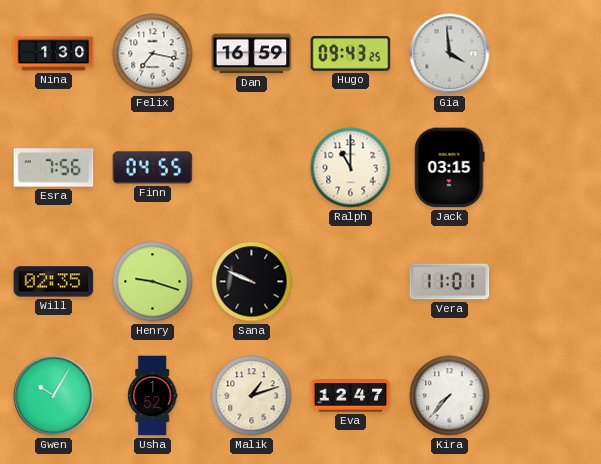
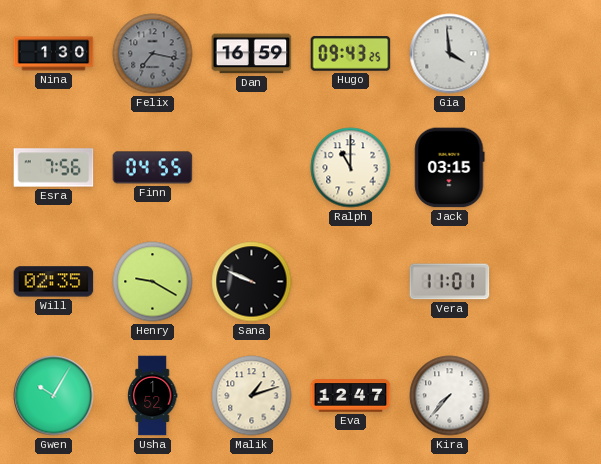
Felix dial: white -> grey
Henry: 9:18 -> 9:20
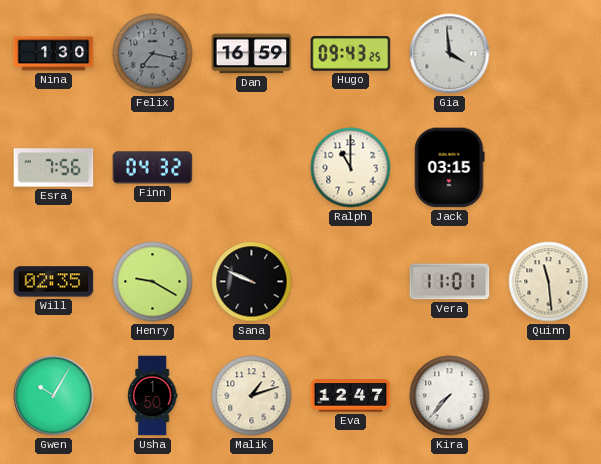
Finn: 04:55 -> 04:32
Quinn: none -> 11:29
Usha: 1:52 -> 1:50
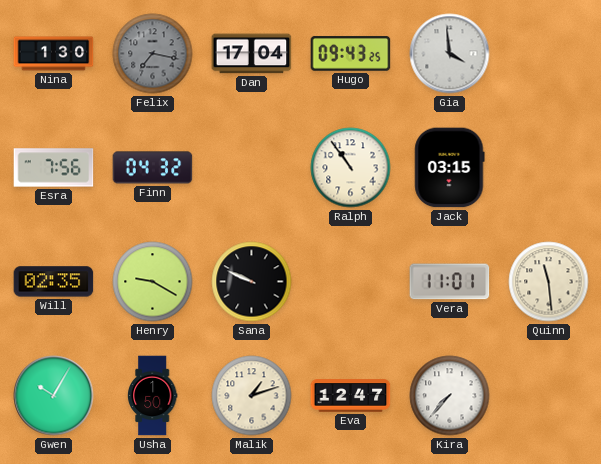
Dan: 16:59 -> 17:04
Ralph: 11:00 -> 10:54
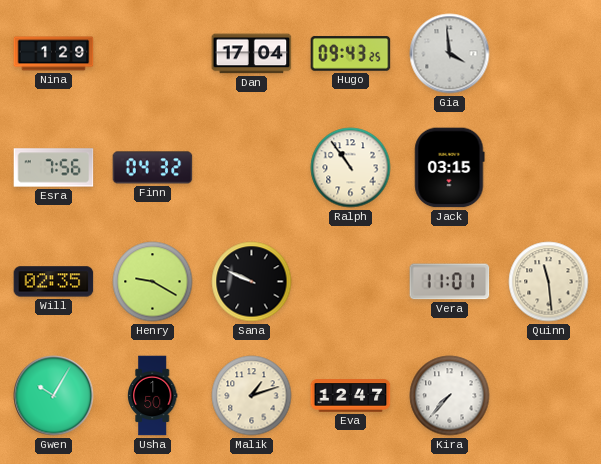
Nina: 1:30 -> 1:29
Felix: 7:17 -> none
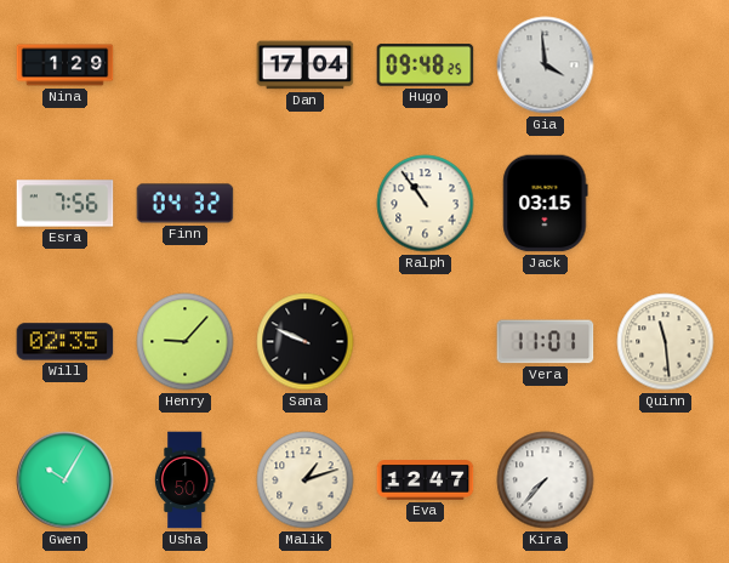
Hugo: 09:43 -> 09:48
Henry: 9:20 -> 9:07
